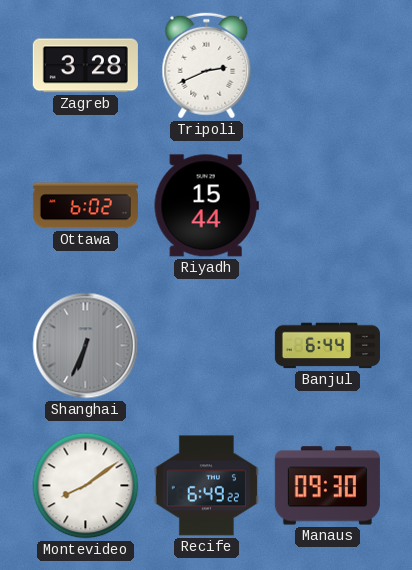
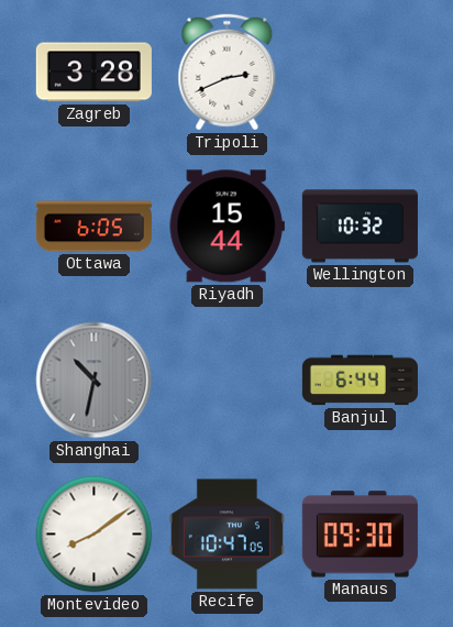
Ottawa: 6:02 -> 6:05
Wellington: none -> 10:32
Shanghai: 6:34 -> 10:32
Recife: 6:49 -> 10:47
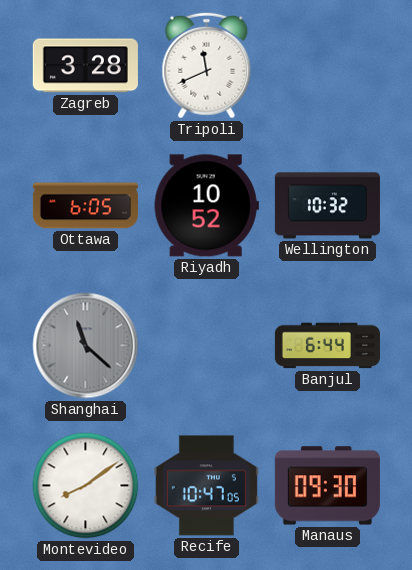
Tripoli: 2:41 -> 11:41
Riyadh: 15:44 -> 10:52
Shanghai: 10:32 -> 11:22
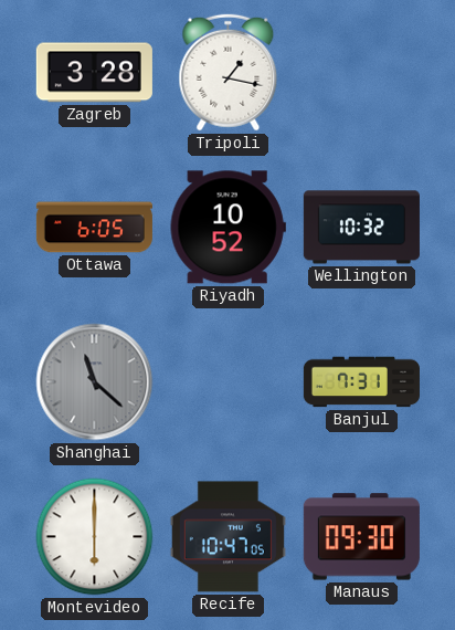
Tripoli: 11:41 -> 1:17
Banjul: 6:44 -> 7:31
Montevideo: 8:09 -> 6:00
